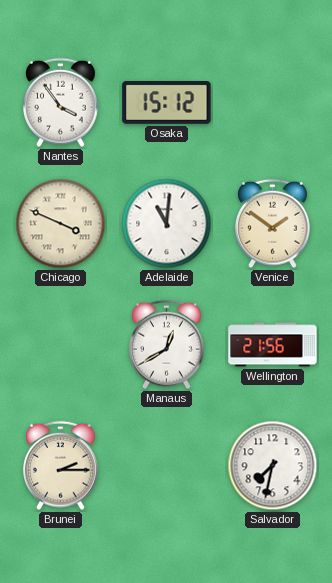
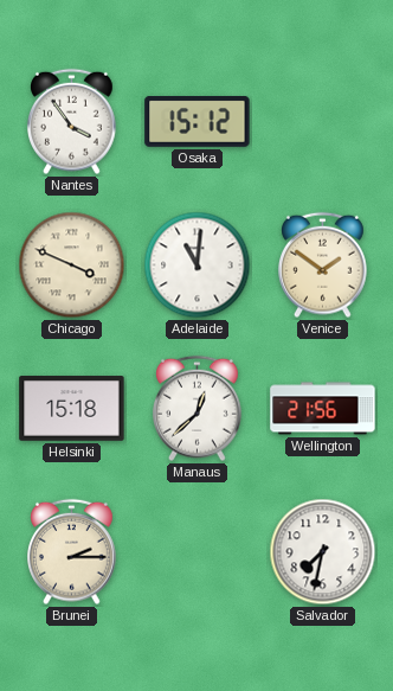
Helsinki: none -> 15:18
Manaus: 12:40 -> 12:38
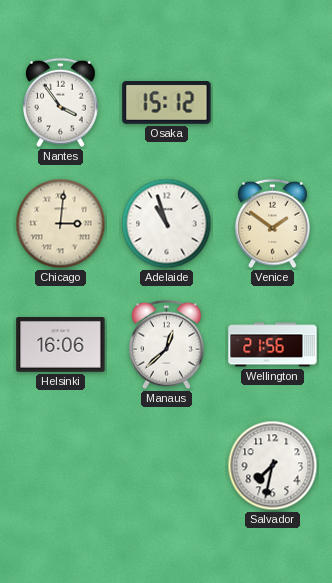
Chicago: 3:49 -> 3:01
Adelaide: 11:01 -> 10:57
Helsinki: 15:18 -> 16:06
Brunei: 2:15 -> none
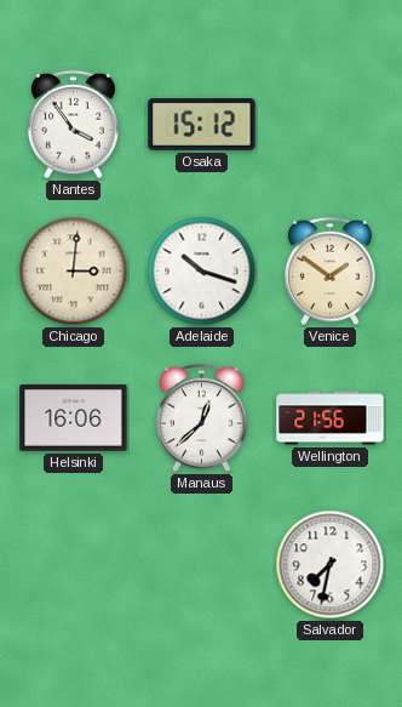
Adelaide: 10:57 -> 10:18
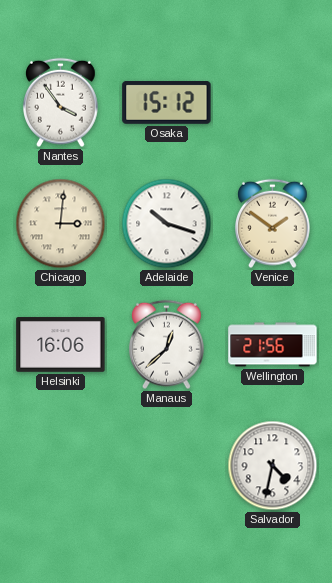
Salvador: 7:32 -> 4:32
